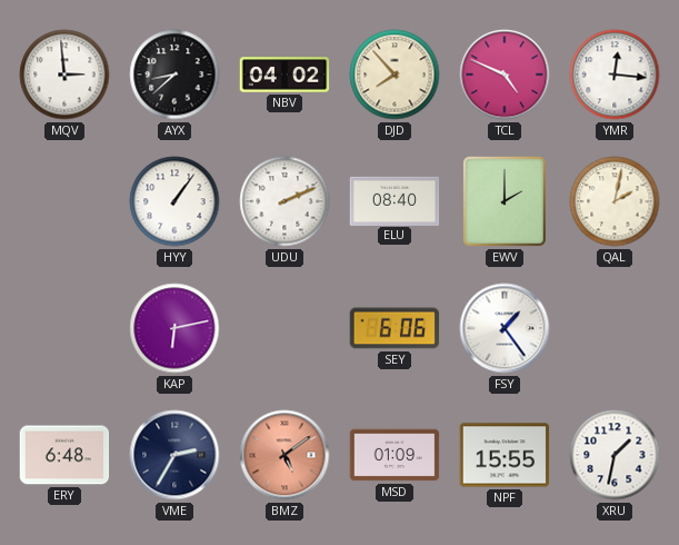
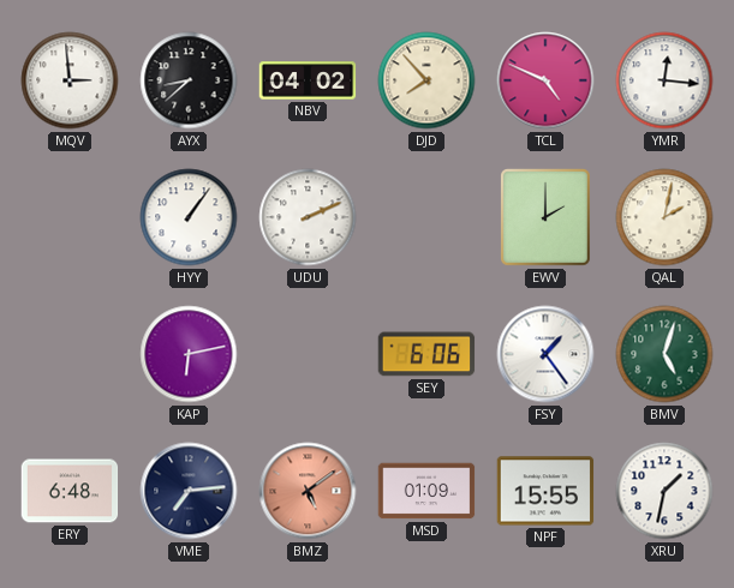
ELU: 08:40 -> none
BMV: none -> 5:03
VME: 2:35 -> 7:14
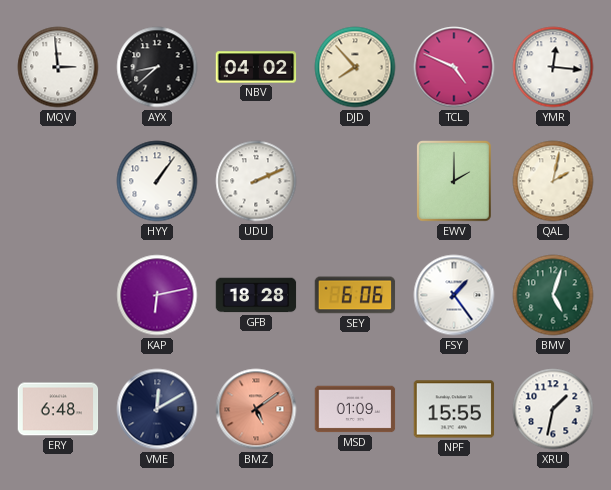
GFB: none -> 18:28
VME: 7:14 -> 12:10
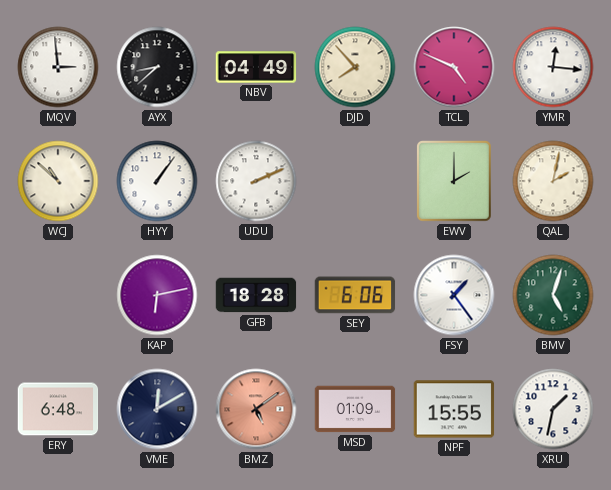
NBV: 04:02 -> 04:49
WCJ: none -> 10:52
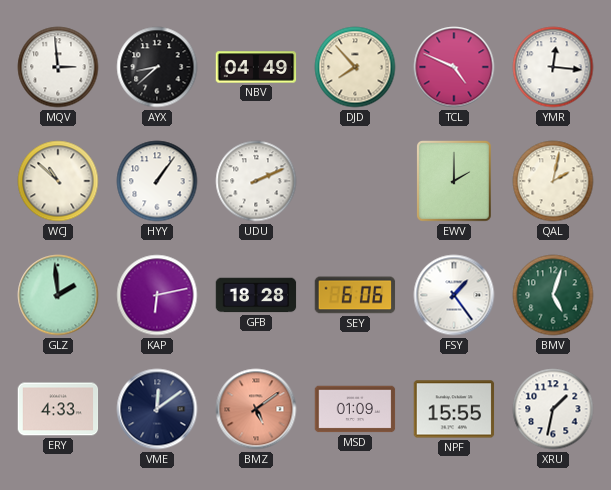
GLZ: none -> 1:59
ERY: 6:48 -> 4:33
VME: 12:10 -> 12:09
